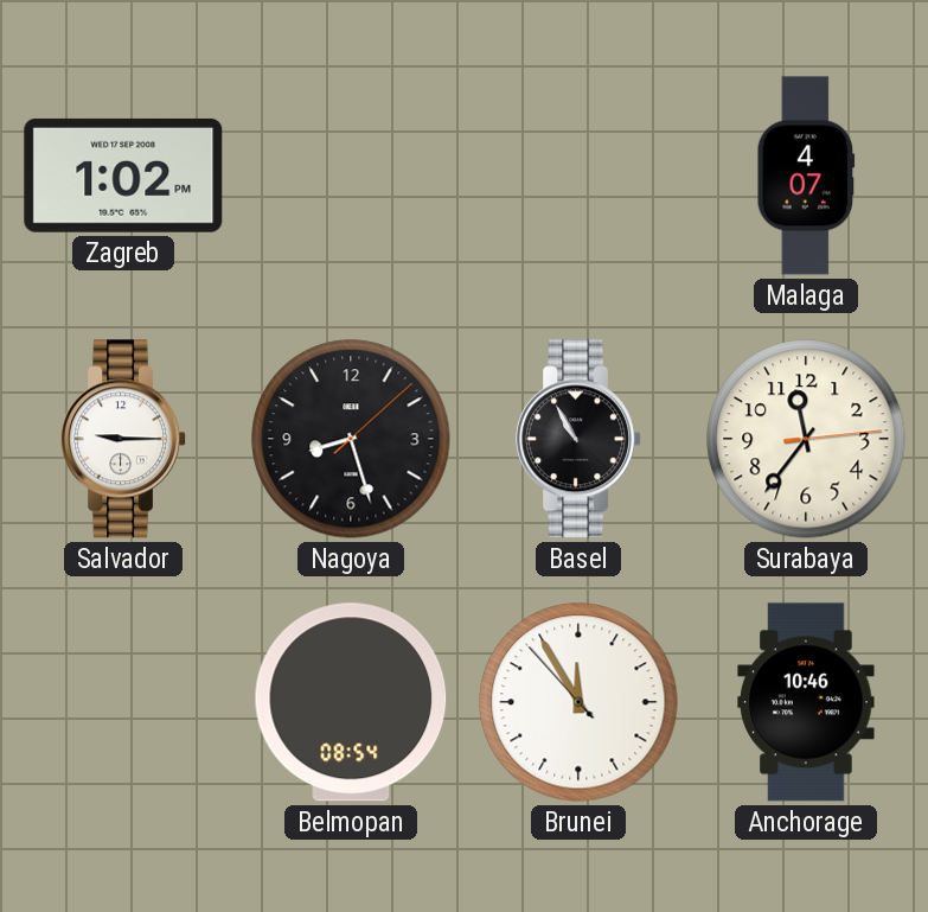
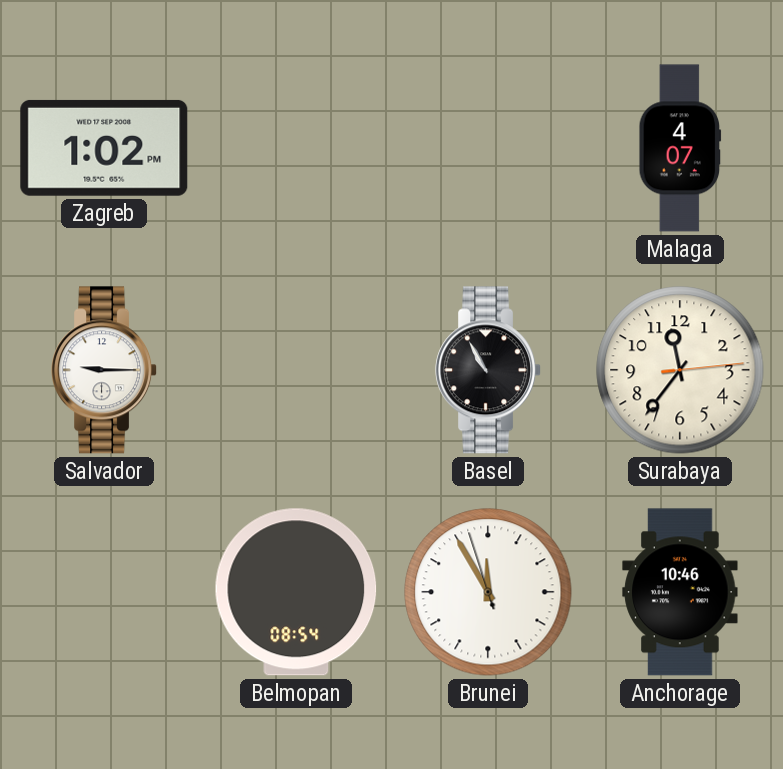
Nagoya: 8:27 -> none
Brunei: 11:54:53 -> 11:54:57
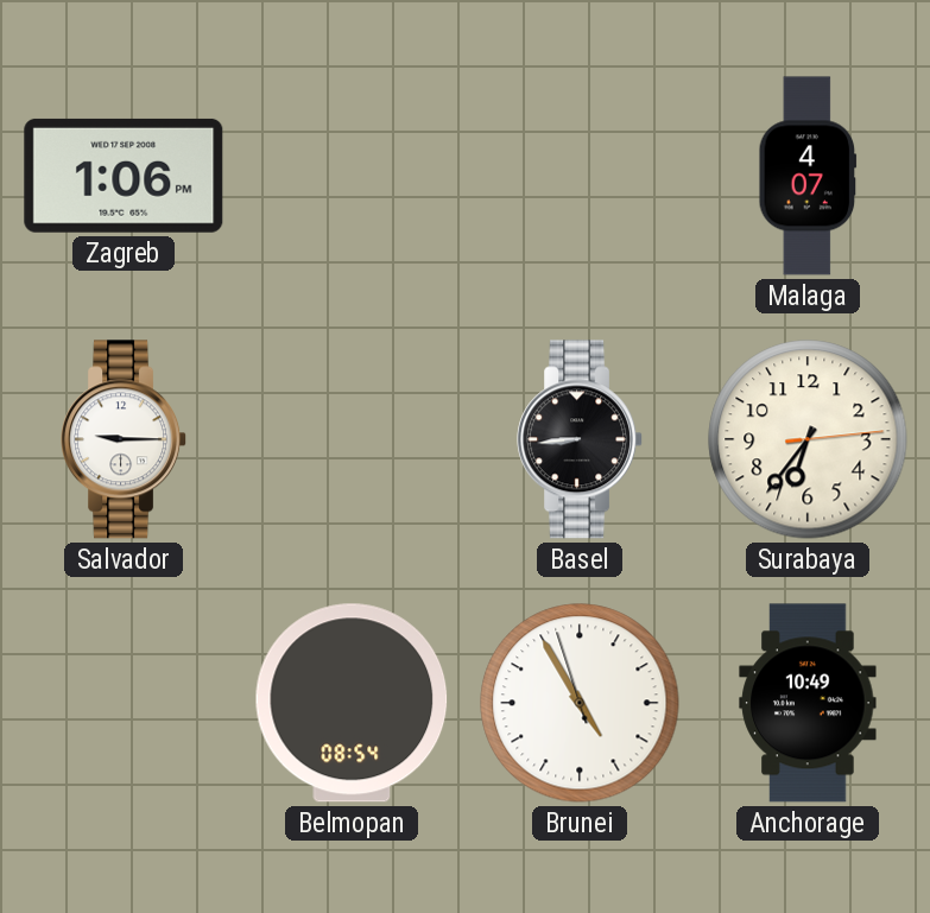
Zagreb: 1:02 -> 1:06
Basel: 10:55 -> 8:44
Surabaya: 11:36 -> 6:36
Brunei: 11:54 -> 4:54
Anchorage: 10:46 -> 10:49
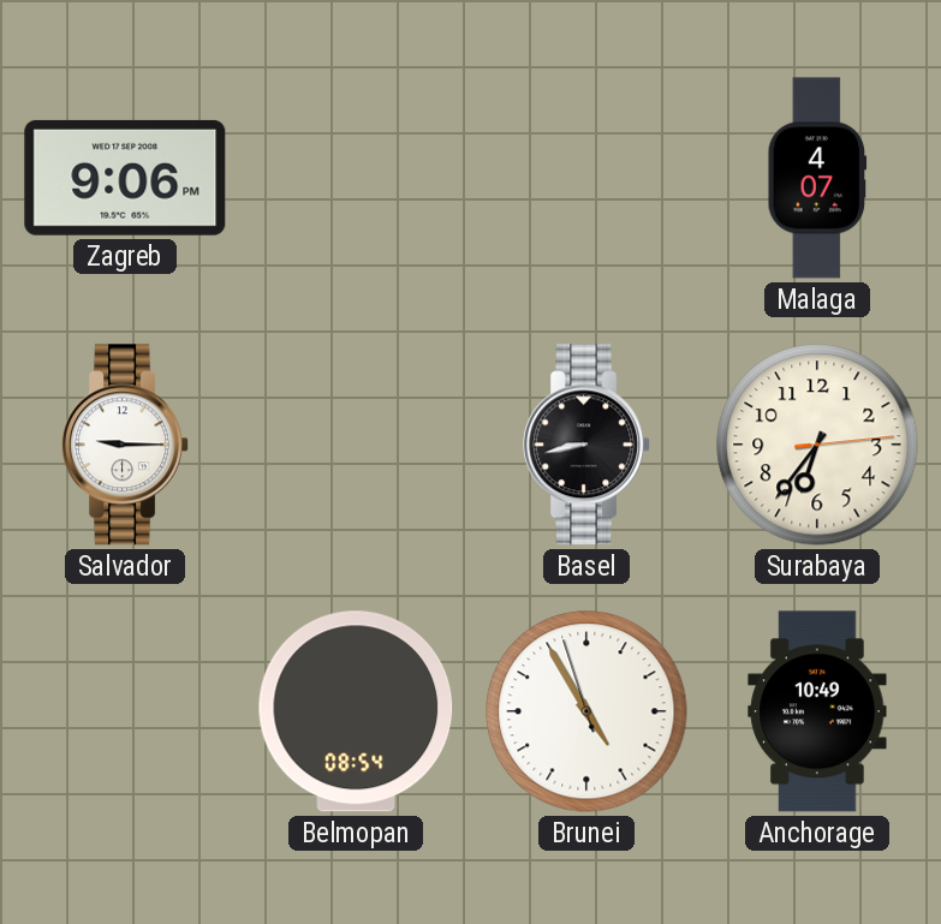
Zagreb: 1:06 -> 9:06
Basel: 8:44 -> 8:43
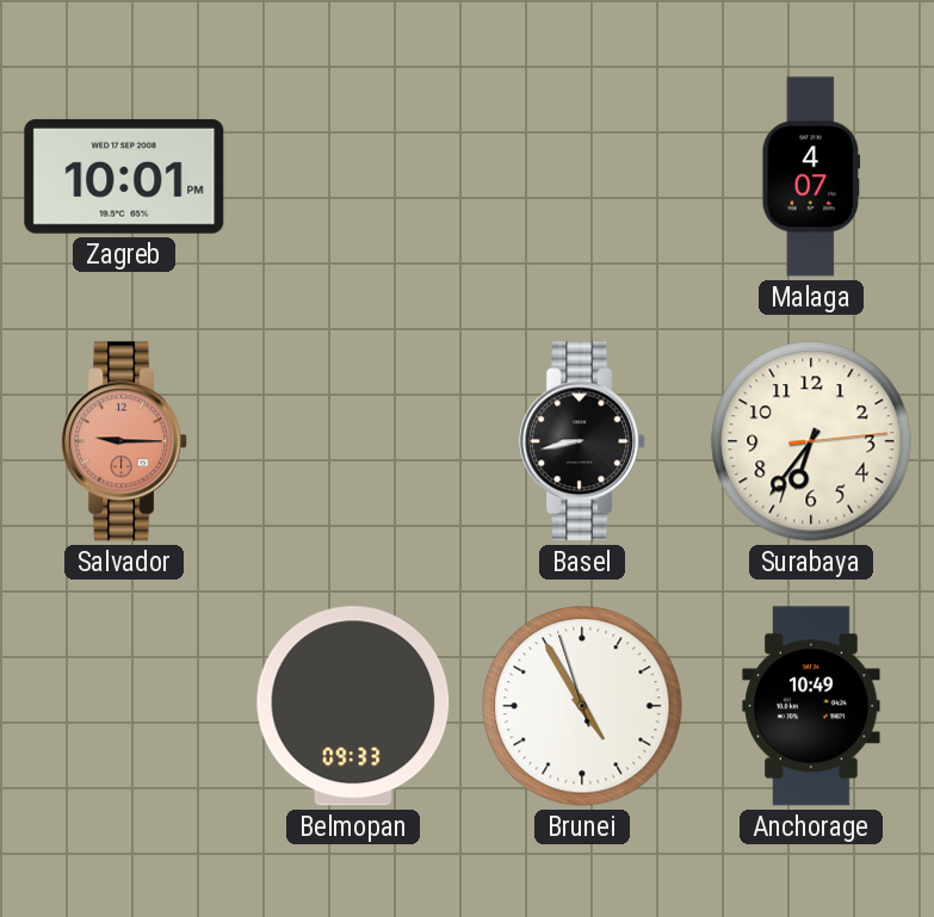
Zagreb: 9:06 -> 10:01
Salvador dial: white -> salmon
Belmopan: 08:54 -> 09:33
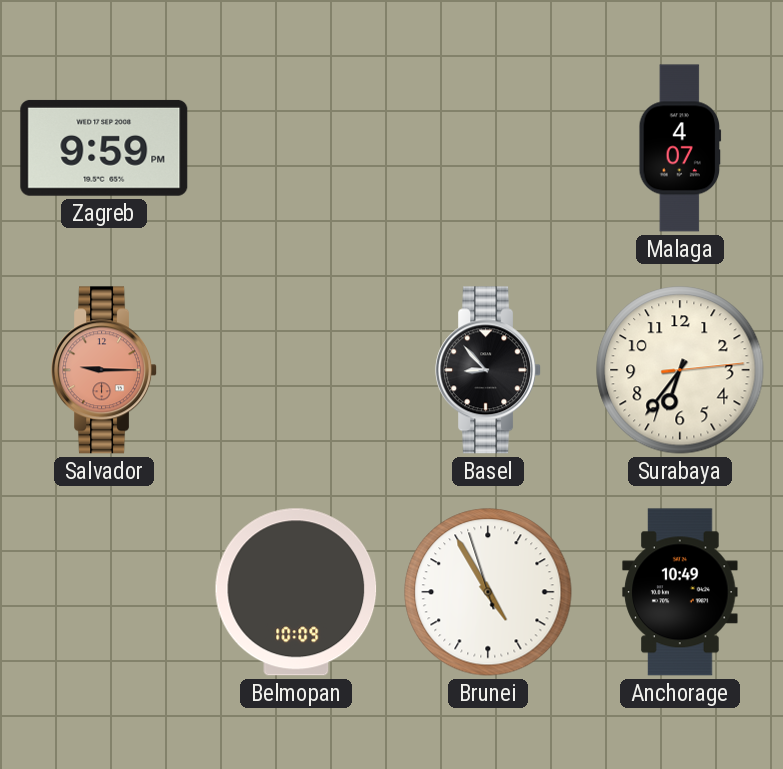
Zagreb: 10:01 -> 9:59
Basel: 8:43 -> 8:53
Belmopan: 09:33 -> 10:09
